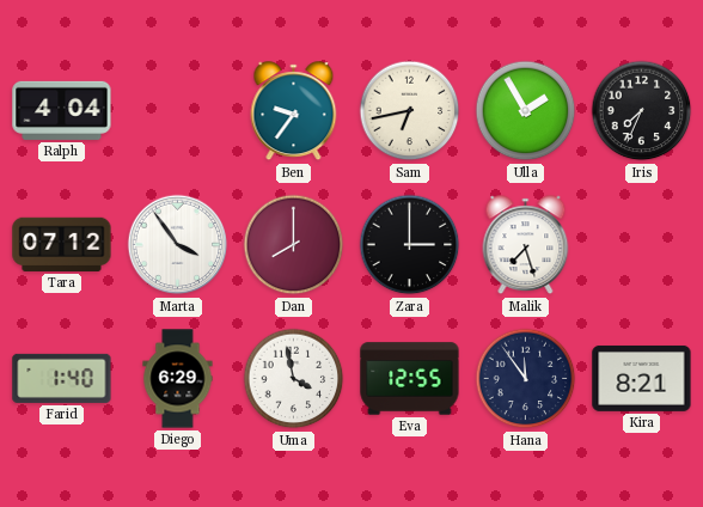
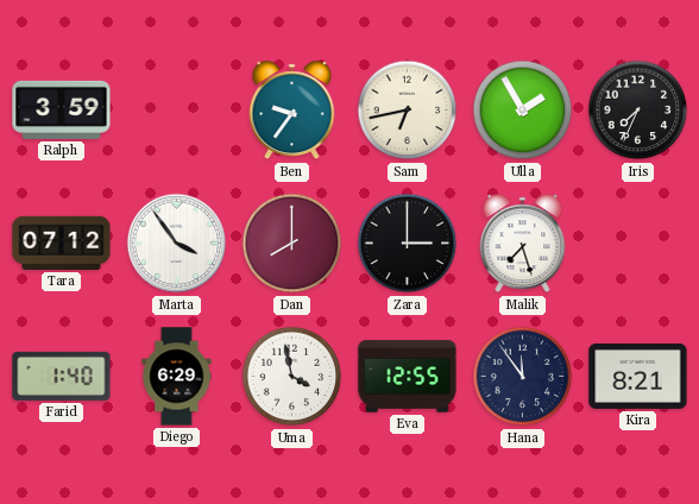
Ralph: 4:04 -> 3:59
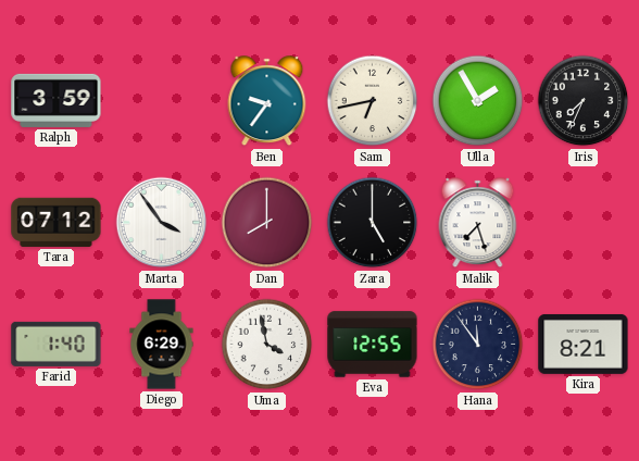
Zara: 3:00 -> 5:00
